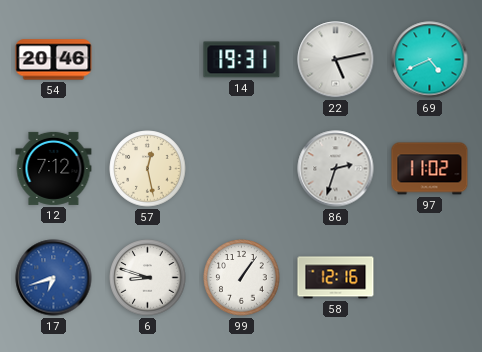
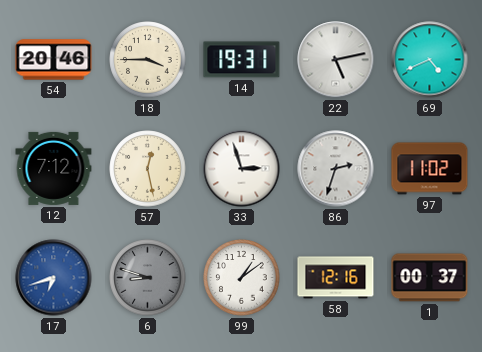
18: none -> 3:45
33: none -> 2:57
6 dial: white -> grey
99: 1:06 -> 1:09
1: none -> 00:37
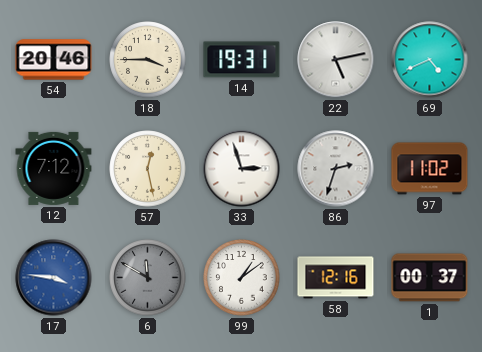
17: 6:42 -> 3:46
6: 8:48 -> 11:50
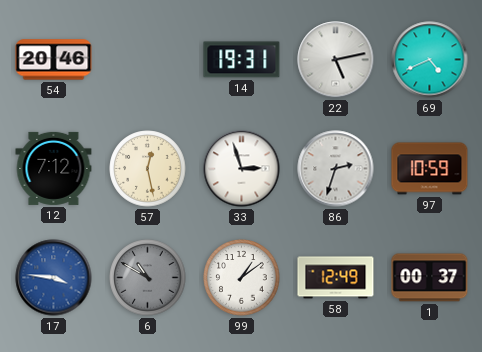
18: 3:45 -> none
97: 11:02 -> 10:59
6: 11:50 -> 10:50
58: 12:16 -> 12:49
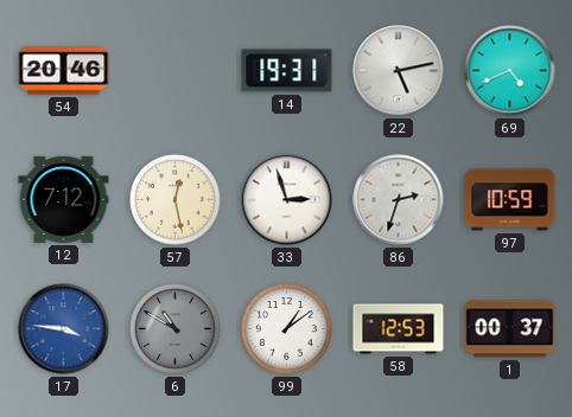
58: 12:49 -> 12:53
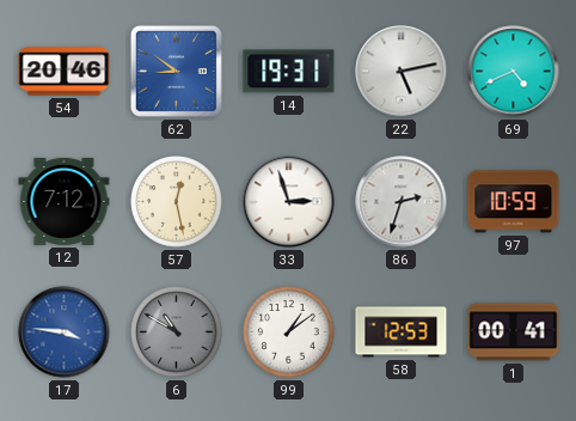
62: none -> 8:51
1: 00:37 -> 00:41
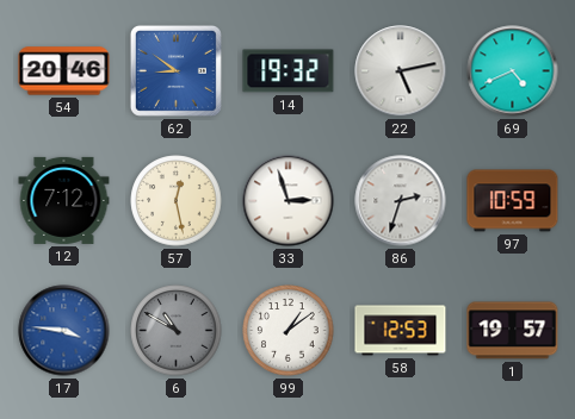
14: 19:31 -> 19:32
1: 00:41 -> 19:57
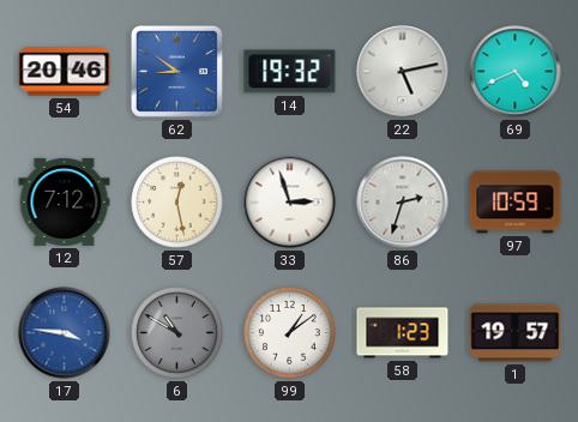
58: 12:53 -> 1:23
